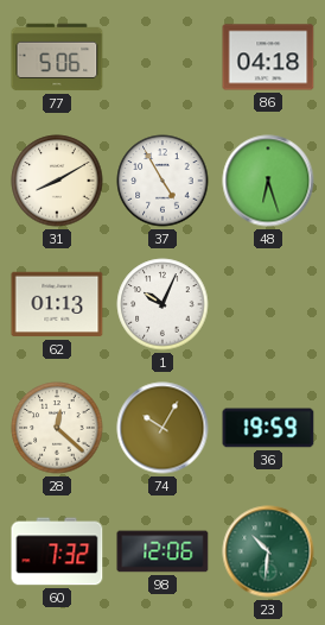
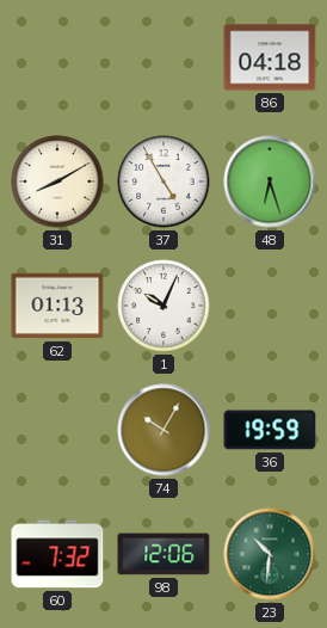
77: 5:06 -> none
28: 12:22 -> none
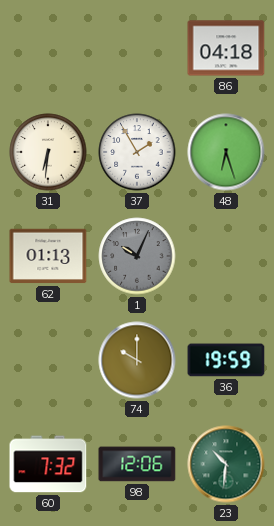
31: 8:10 -> 6:31
37: 4:55 -> 1:55
1 dial: white -> grey
74: 10:05 -> 10:00
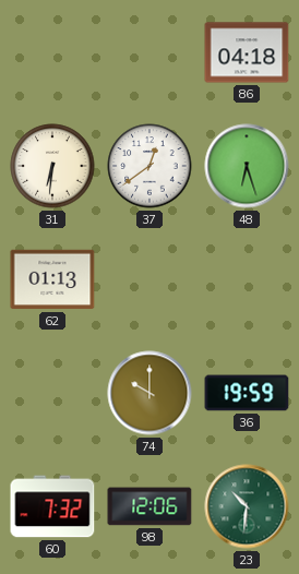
37: 1:55 -> 12:39
1: 10:04 -> none
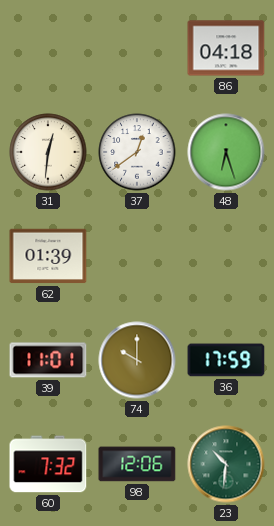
31: 6:31 -> 12:31
62: 01:13 -> 01:39
39: none -> 11:01
36: 19:59 -> 17:59
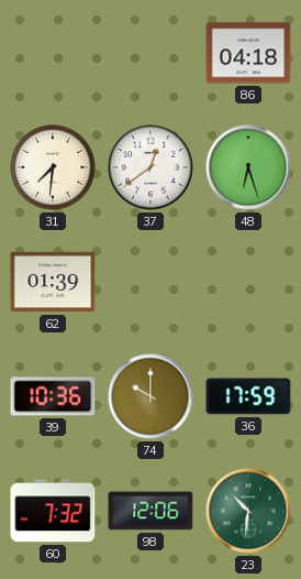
31: 12:31 -> 7:31
39: 11:01 -> 10:36
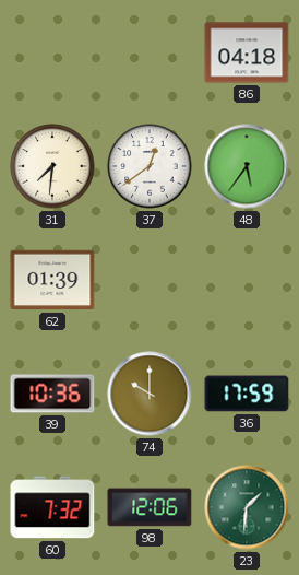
48: 6:27 -> 5:36
23: 10:31 -> 1:31
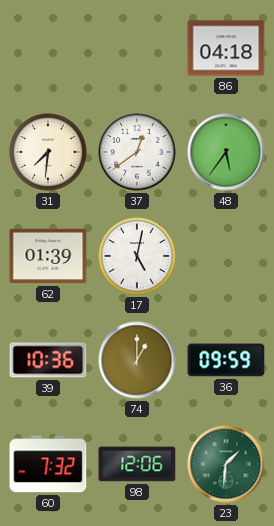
17: none -> 5:02
74: 10:00 -> 1:00
36: 17:59 -> 09:59
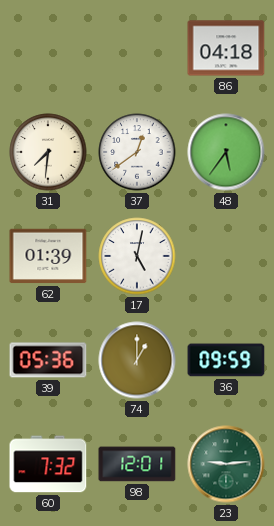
39: 10:36 -> 05:36
98: 12:06 -> 12:01
23: 1:31 -> 9:14
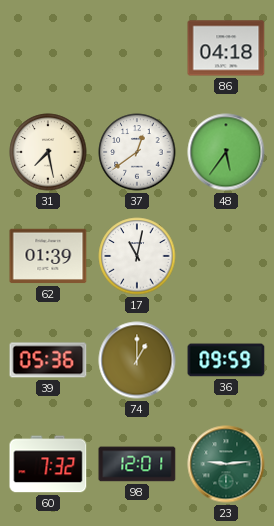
31: 7:31 -> 7:28
17: 5:02 -> 11:02
